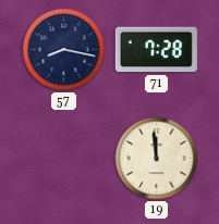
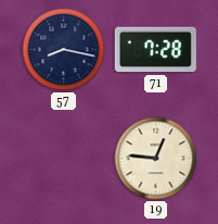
19: 11:59 -> 12:46
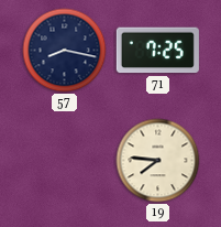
71: 7:28 -> 7:25
19: 12:46 -> 7:46
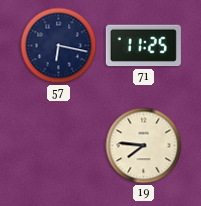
57: 8:17 -> 6:17
71: 7:25 -> 11:25
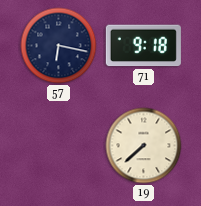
71: 11:25 -> 9:18
19: 7:46 -> 7:38
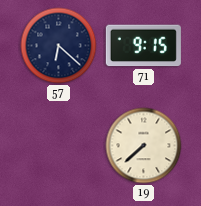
57: 6:17 -> 6:22
71: 9:18 -> 9:15
